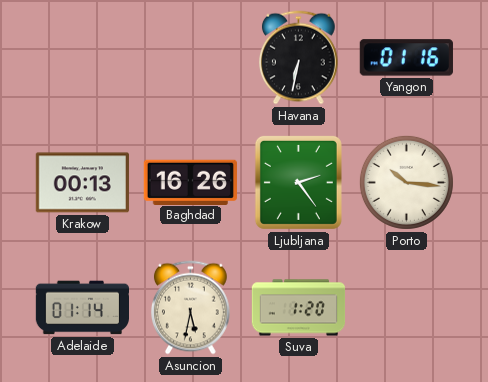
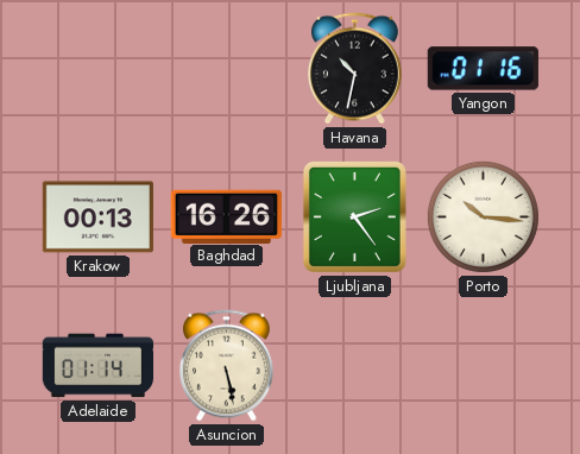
Havana: 6:32 -> 10:32
Asuncion: 5:32 -> 5:28
Suva: 1:20 -> none
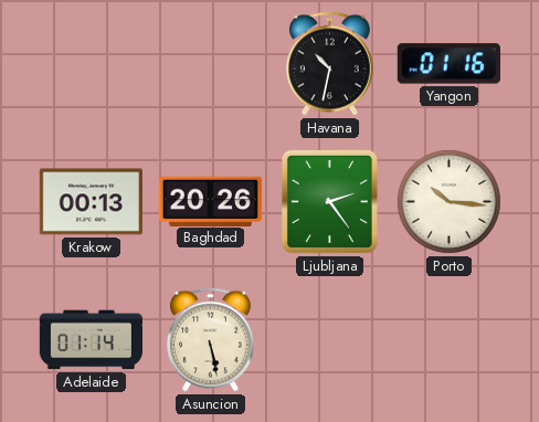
Baghdad: 16:26 -> 20:26
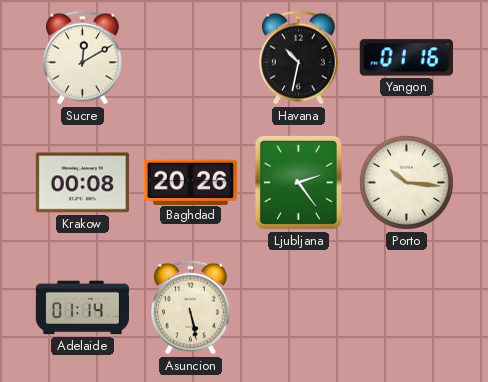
Sucre: none -> 12:10
Krakow: 00:13 -> 00:08
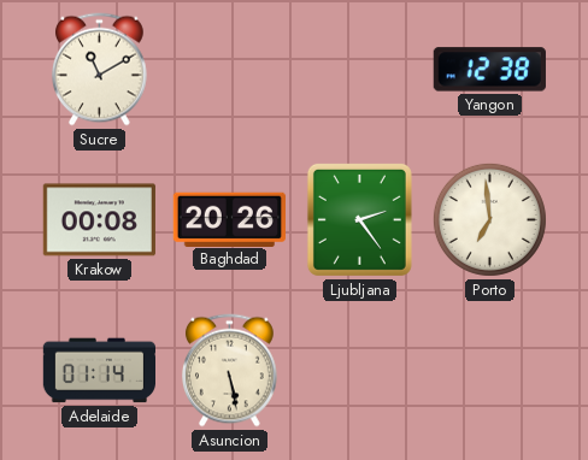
Sucre: 12:10 -> 11:10
Havana: 10:32 -> none
Yangon: 01:16 -> 12:38
Porto: 10:16 -> 6:59
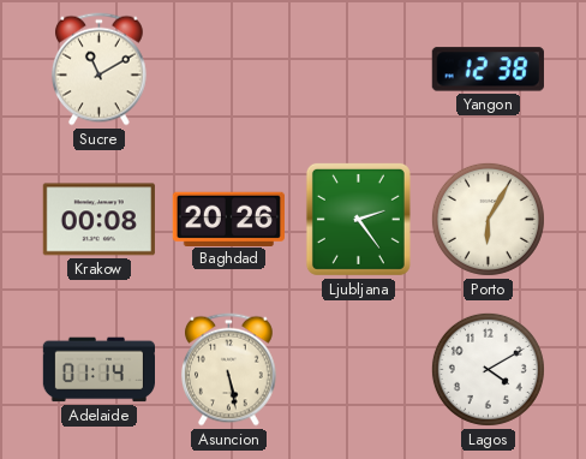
Porto: 6:59 -> 6:05
Lagos: none -> 4:10
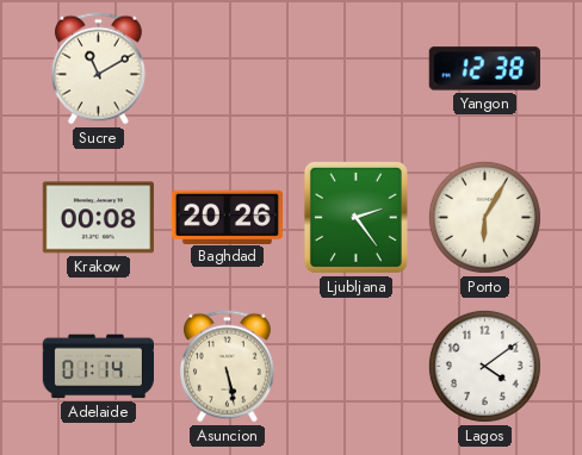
Lagos: 4:10 -> 4:09
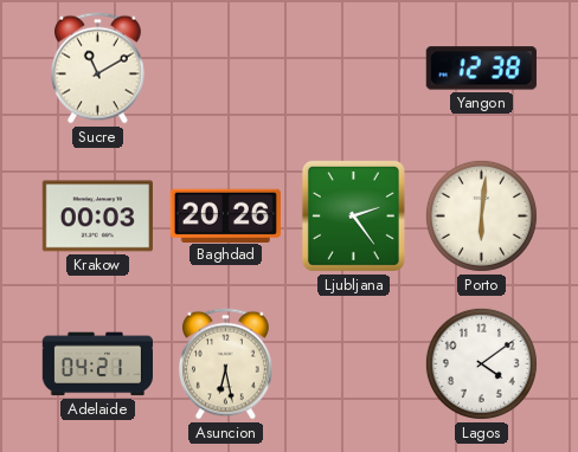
Krakow: 00:08 -> 00:03
Porto: 6:05 -> 6:01
Adelaide: 01:14 -> 04:21
Asuncion: 5:28 -> 6:28
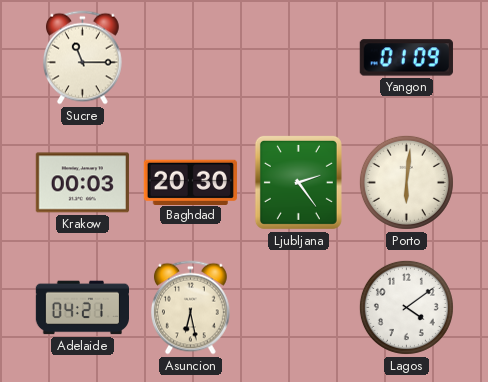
Sucre: 11:10 -> 11:15
Yangon: 12:38 -> 01:09
Baghdad: 20:26 -> 20:30
